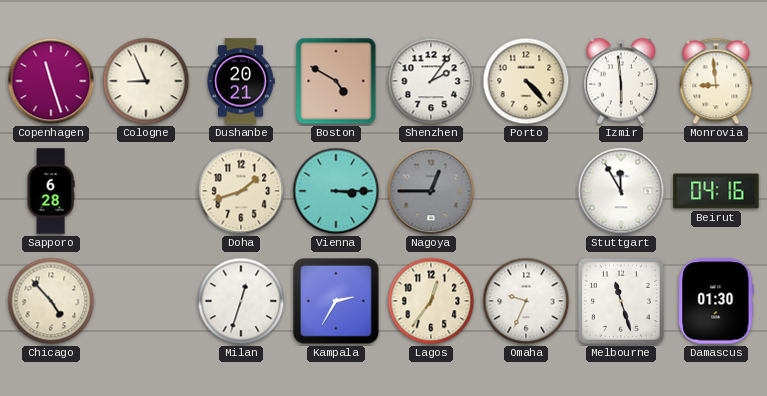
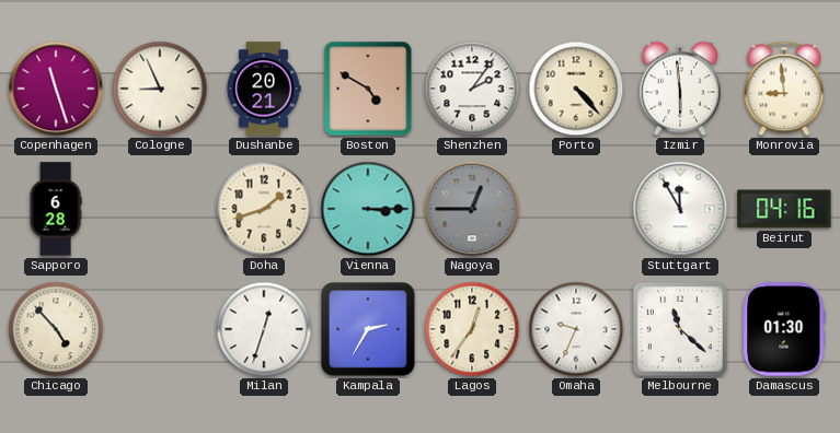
Melbourne: 11:27 -> 11:22
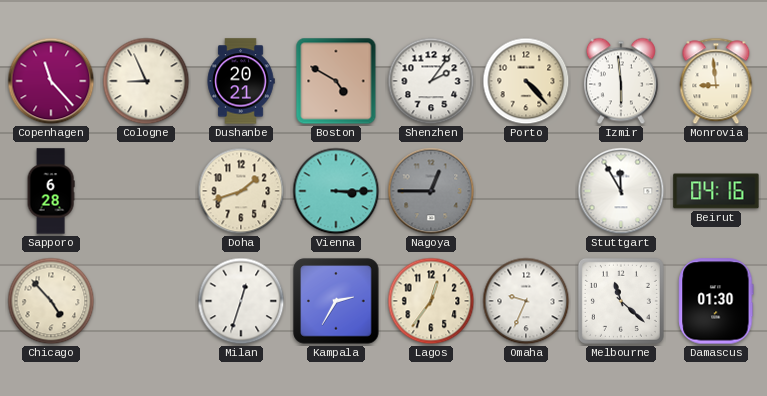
Copenhagen: 11:27 -> 11:23
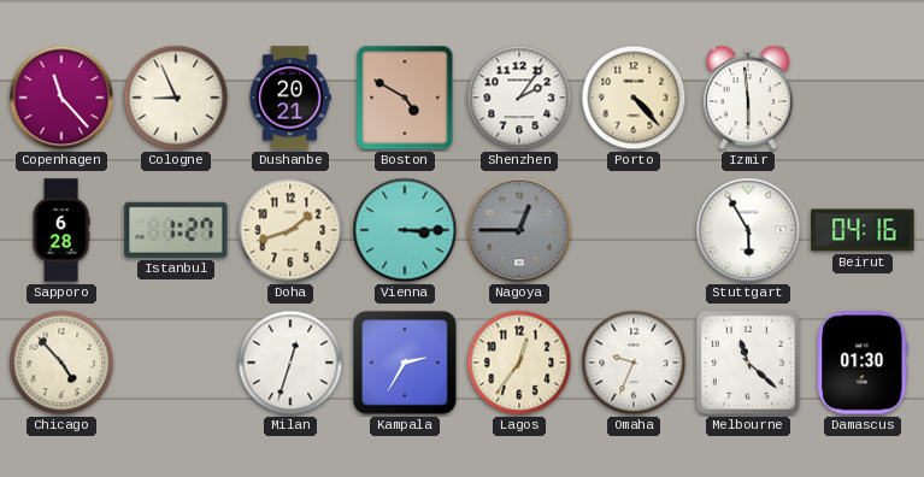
Monrovia: 8:59 -> none
Istanbul: none -> 1:27
Stuttgart: 11:55 -> 5:55
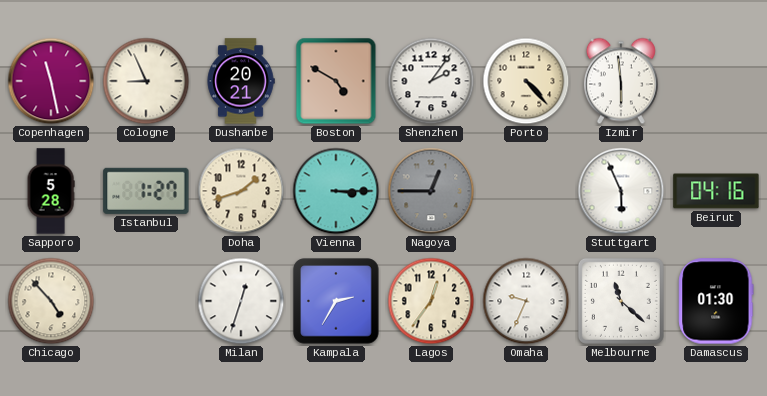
Copenhagen: 11:23 -> 11:28
Sapporo: 6:28 -> 5:28
Stuttgart: 5:55 -> 5:56
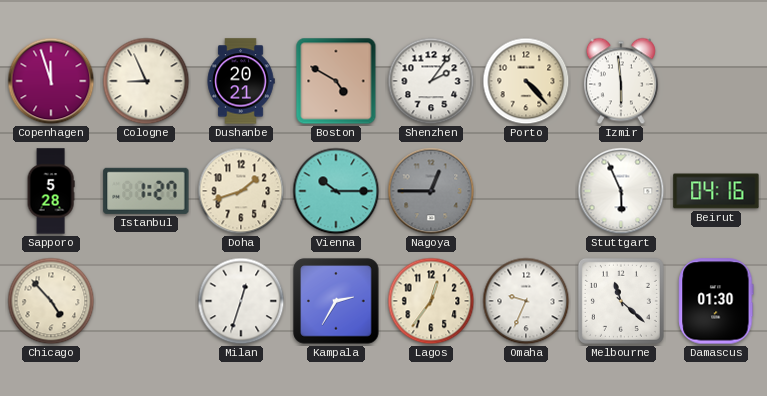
Copenhagen: 11:28 -> 11:57
Vienna: 3:15 -> 10:15
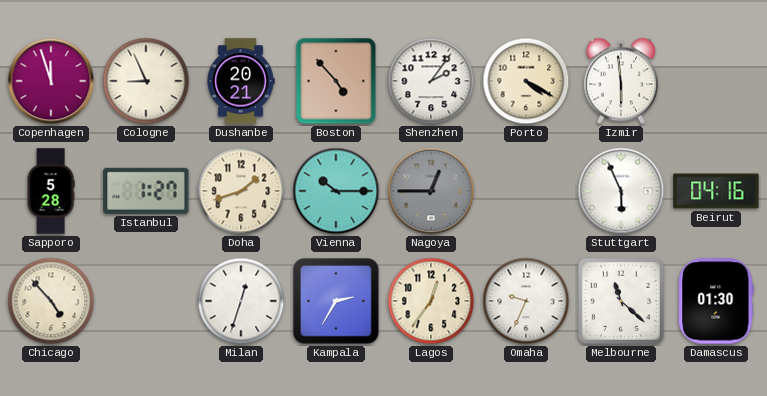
Boston: 4:50 -> 4:53
Porto: 4:23 -> 4:20
